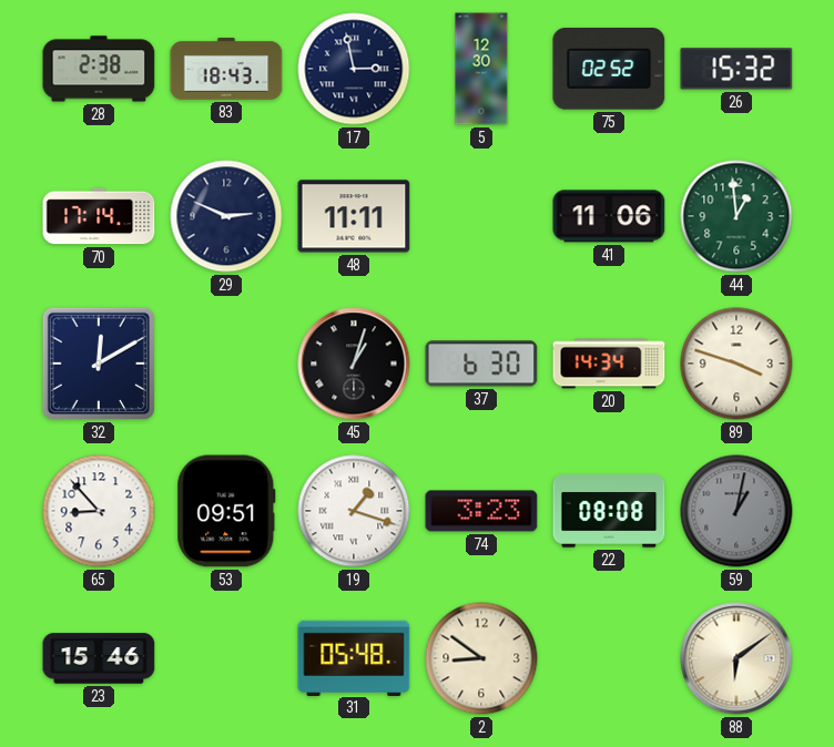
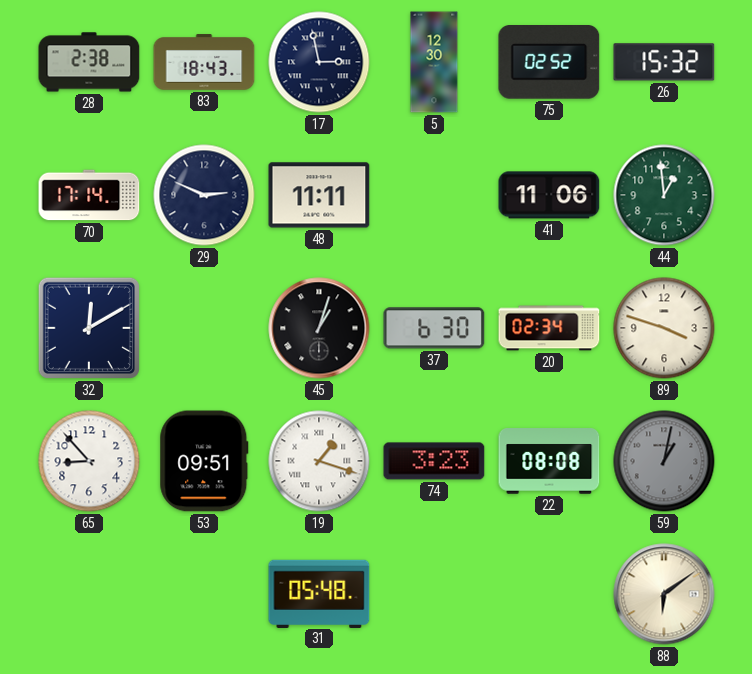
20: 14:34 -> 02:34
23: 15:46 -> none
2: 8:51 -> none
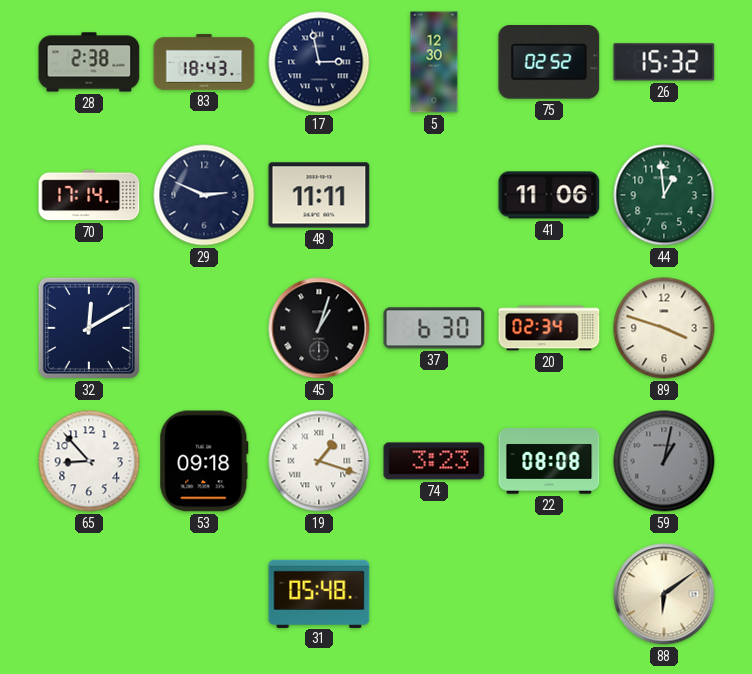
53: 09:51 -> 09:18
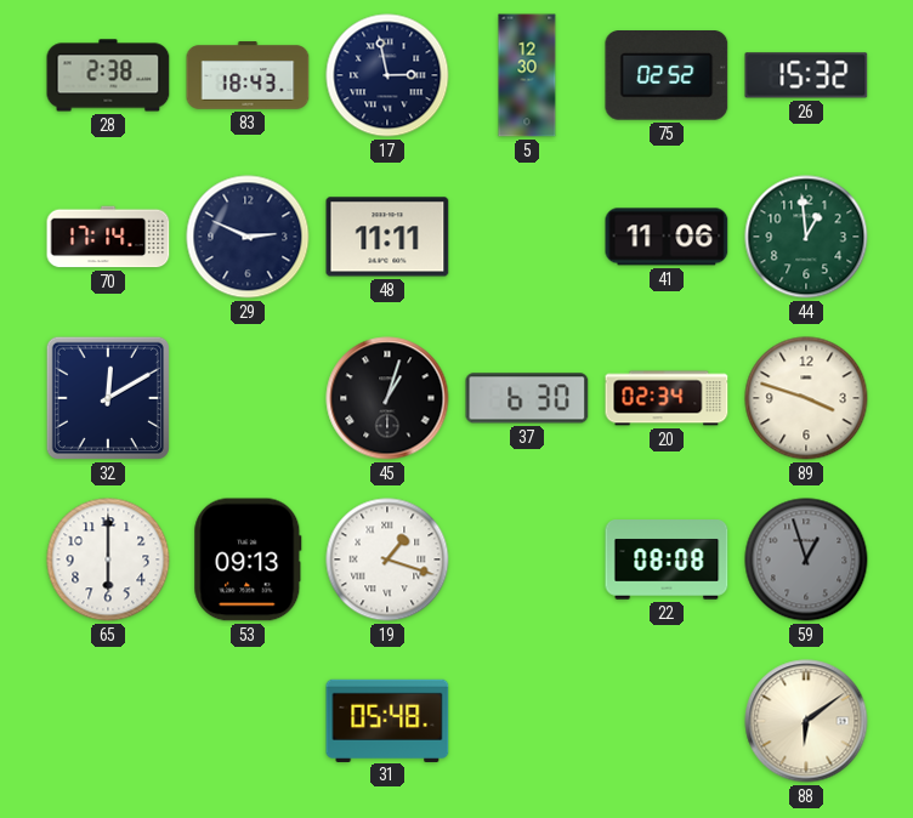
65: 8:53 -> 6:00
53: 09:18 -> 09:13
74: 3:23 -> none
59: 1:02 -> 12:57
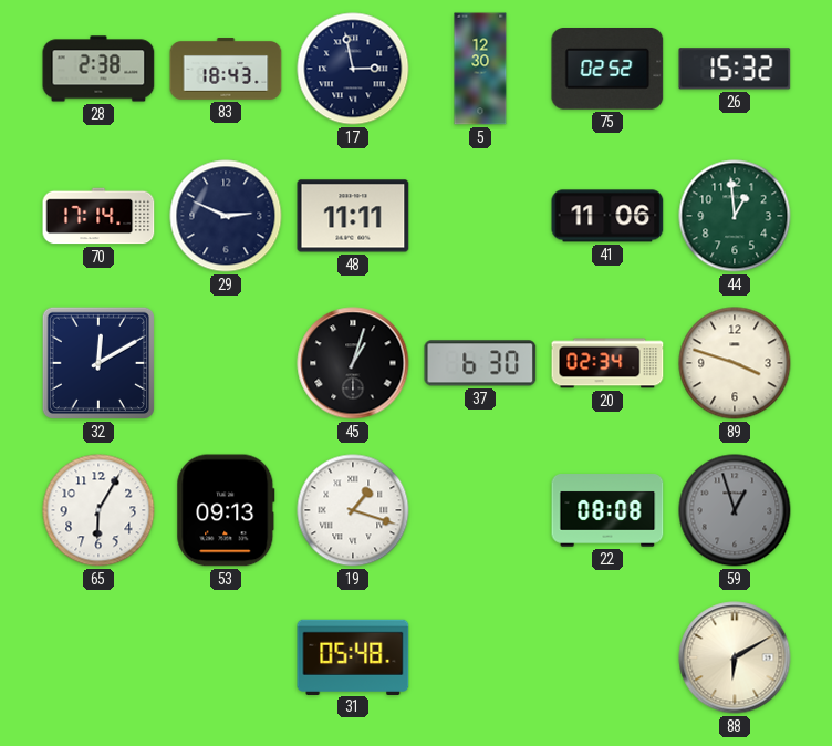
65: 6:00 -> 6:05
88: 6:09 -> 6:10
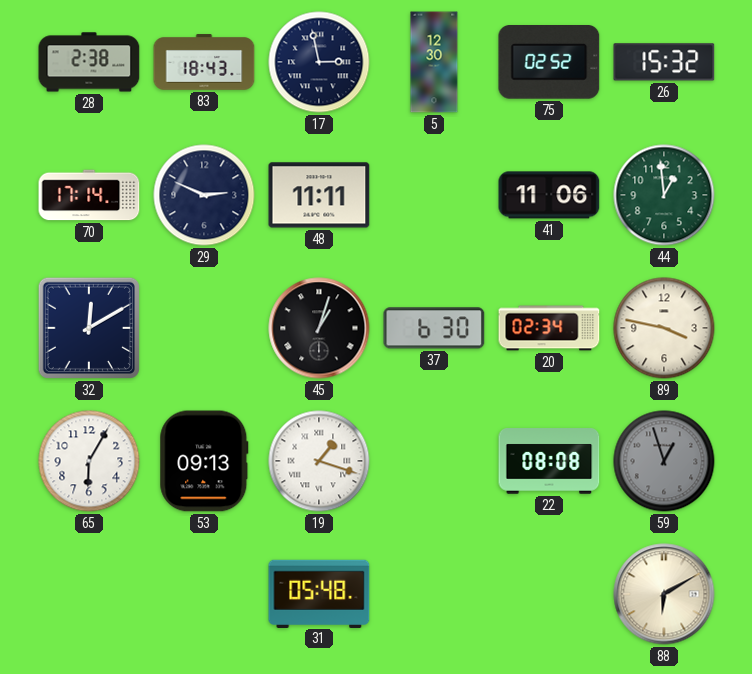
89: 3:48 -> 3:47
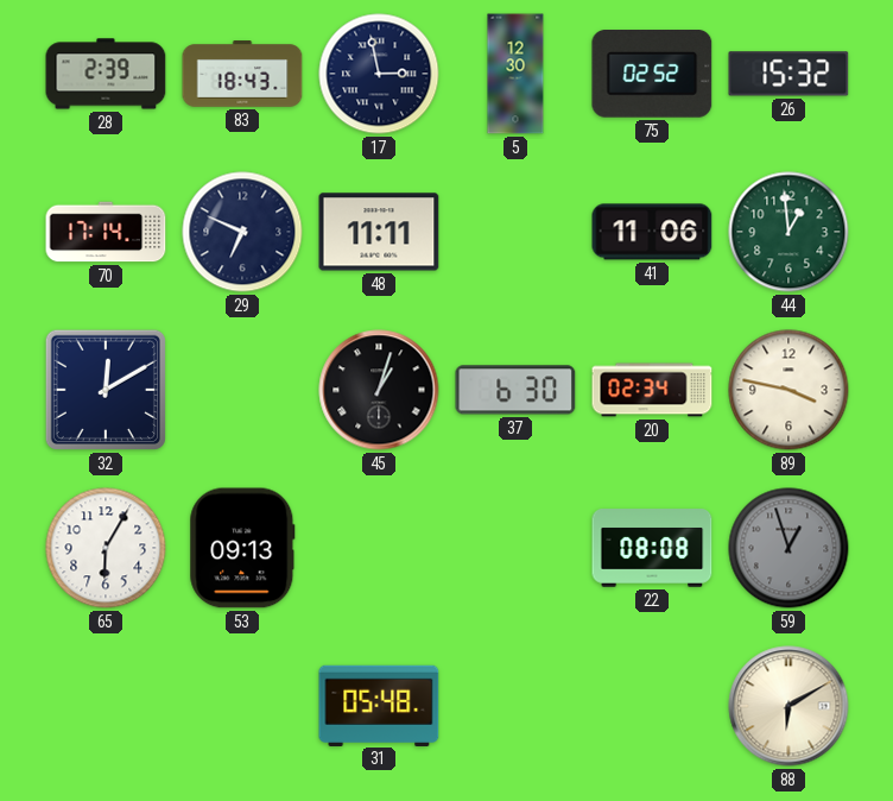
28: 2:38 -> 2:39
29: 2:49 -> 6:49
19: 1:18 -> none
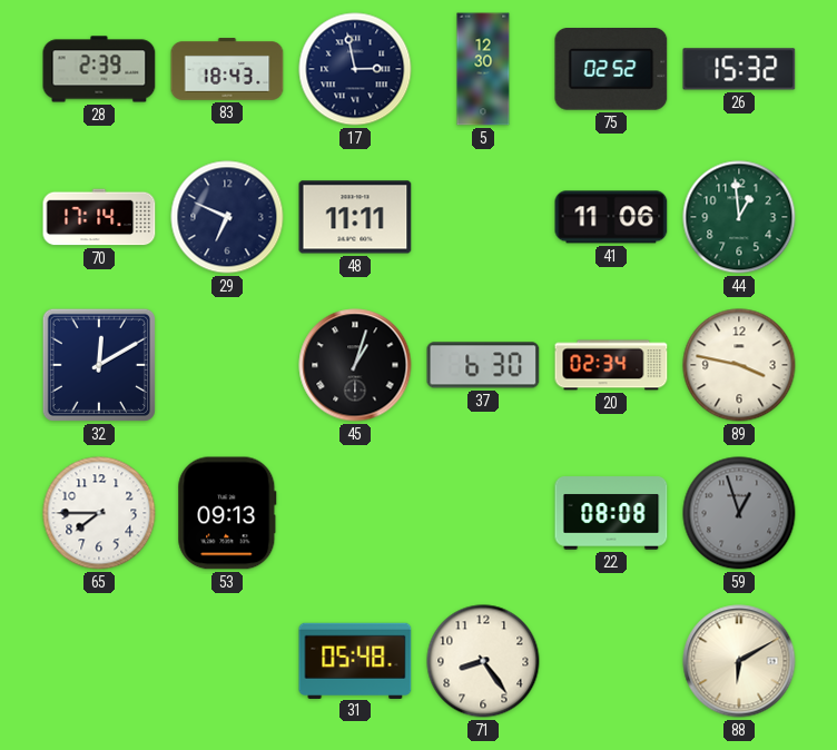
65: 6:05 -> 7:45
71: none -> 8:24
